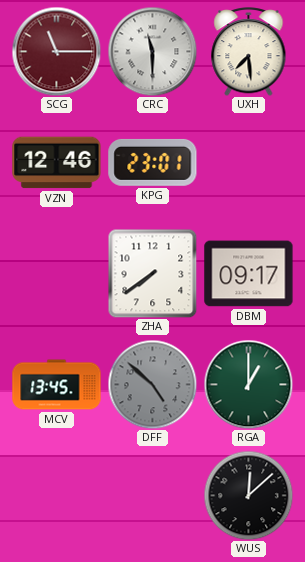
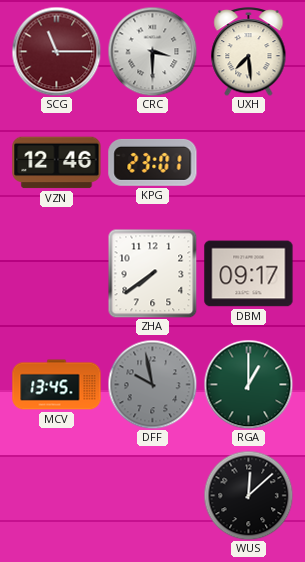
CRC: 11:30 -> 3:30
DFF: 4:52 -> 9:58
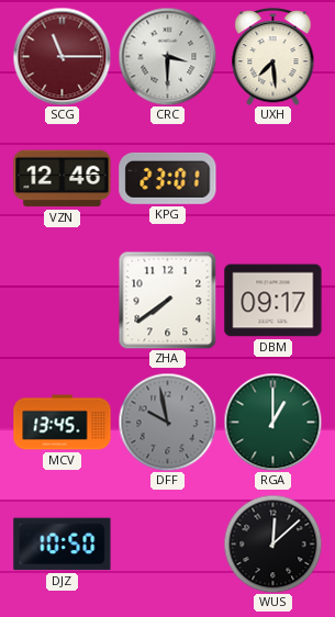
DJZ: none -> 10:50
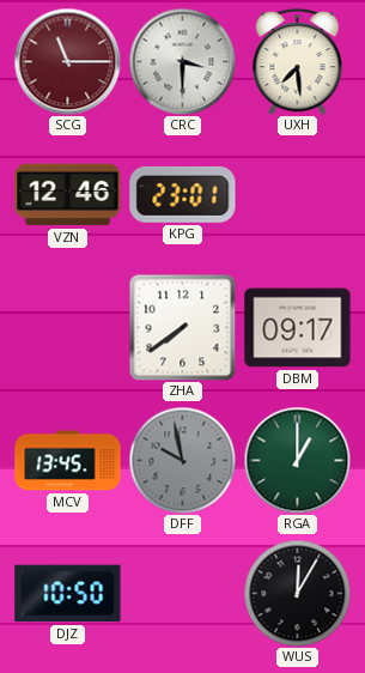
WUS: 12:08 -> 12:05
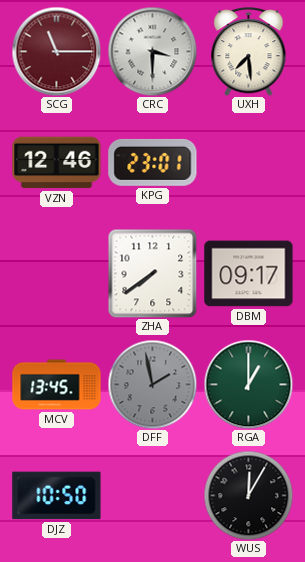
DFF: 9:58 -> 1:58
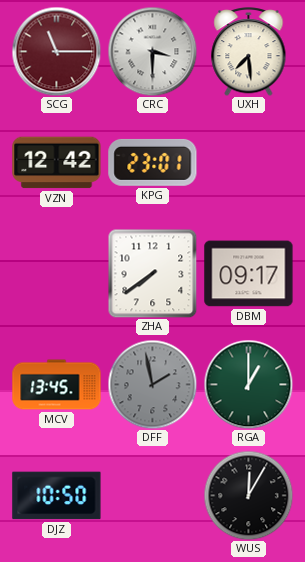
VZN: 12:46 -> 12:42
